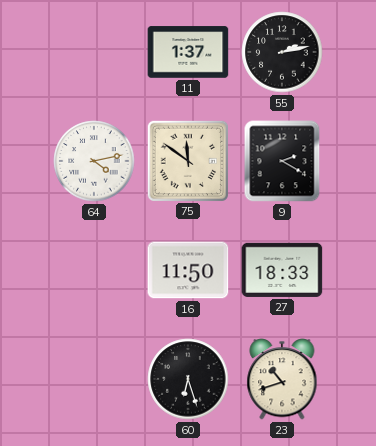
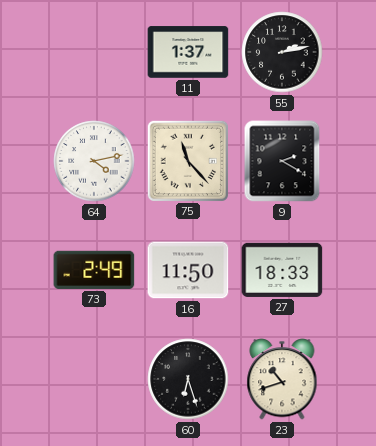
75: 11:51 -> 11:23
73: none -> 2:49
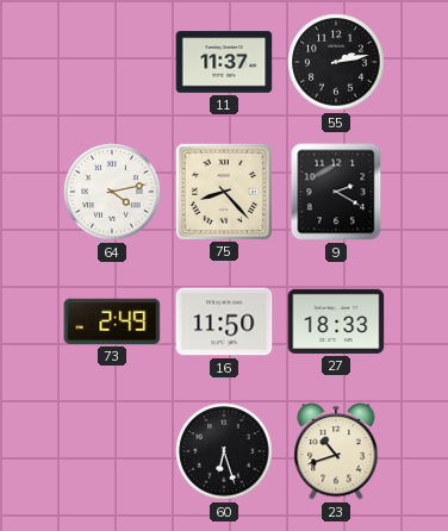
11: 1:37 -> 11:37
75: 11:23 -> 8:23
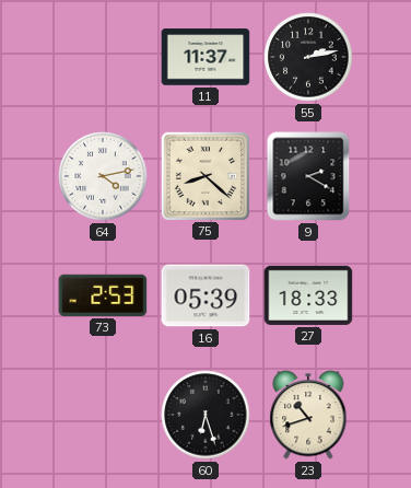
75: 8:23 -> 8:22
73: 2:49 -> 2:53
16: 11:50 -> 05:39
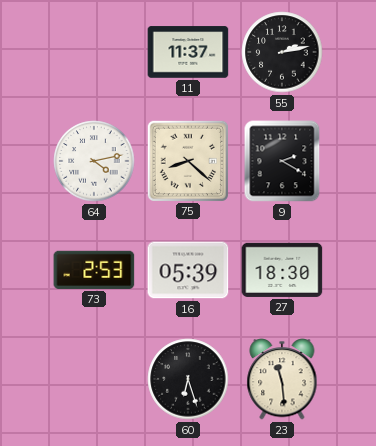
27: 18:33 -> 18:30
23: 10:42 -> 11:29
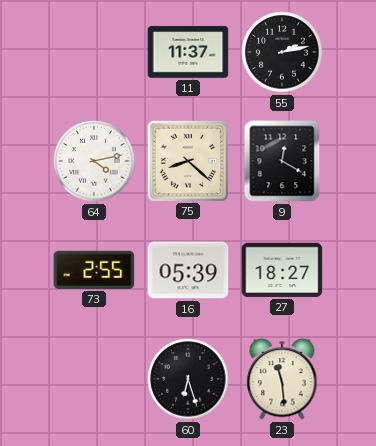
9: 2:20 -> 12:20
73: 2:53 -> 2:55
27: 18:30 -> 18:27
